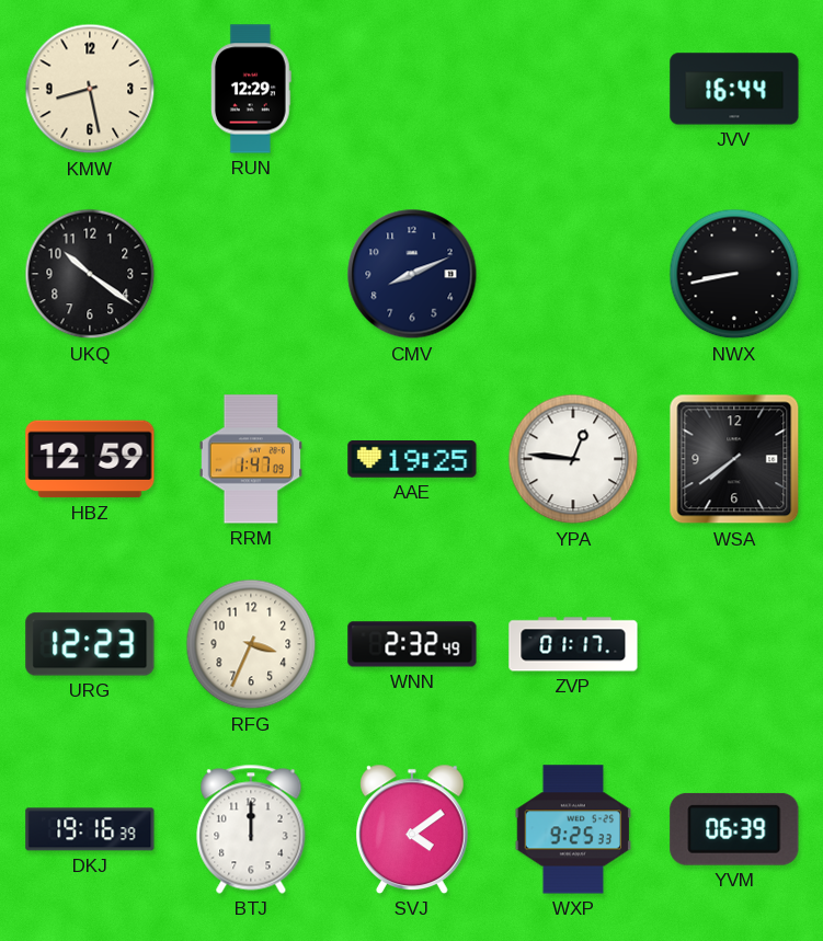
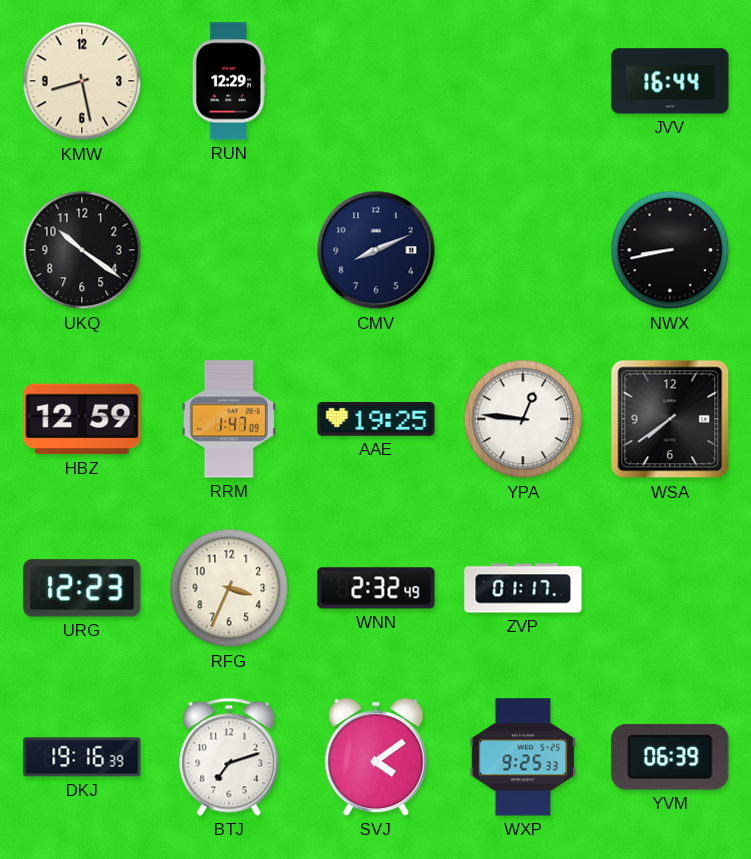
BTJ: 12:00 -> 7:12
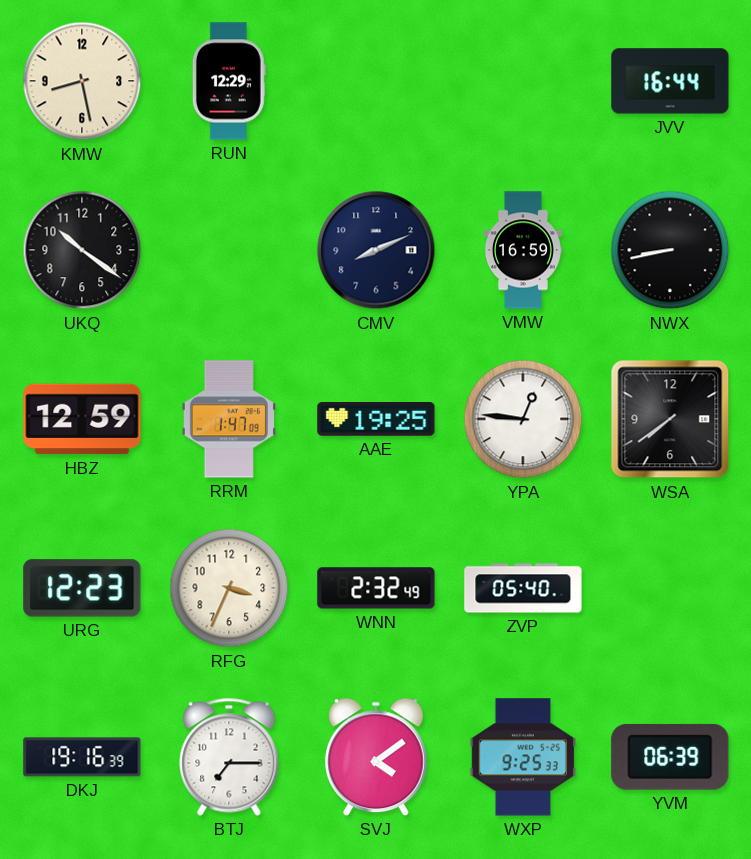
VMW: none -> 16:59
ZVP: 01:17 -> 05:40
BTJ: 7:12 -> 7:15
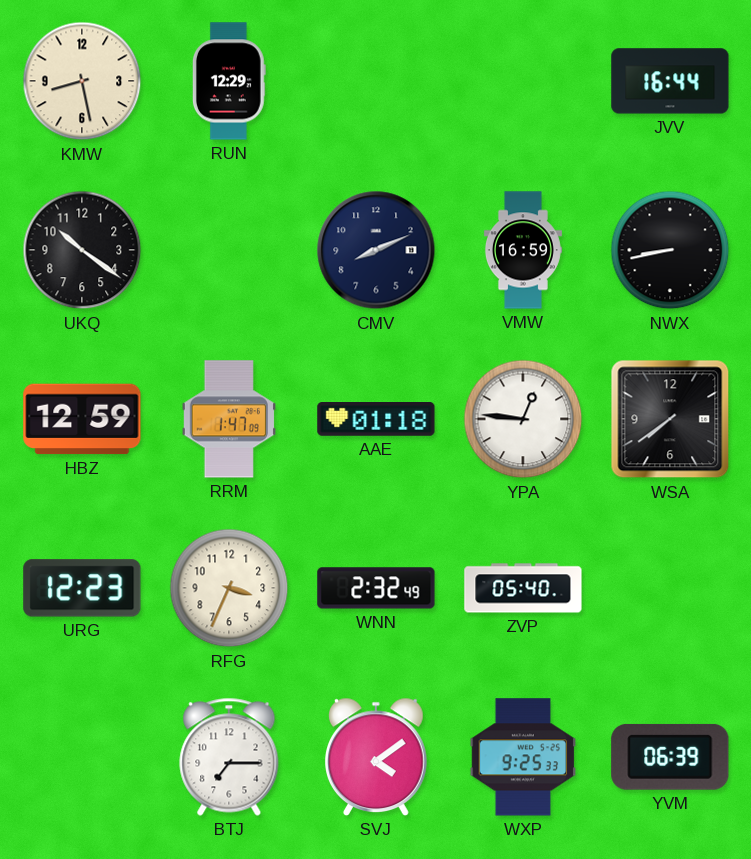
AAE: 19:25 -> 01:18
DKJ: 19:16 -> none
